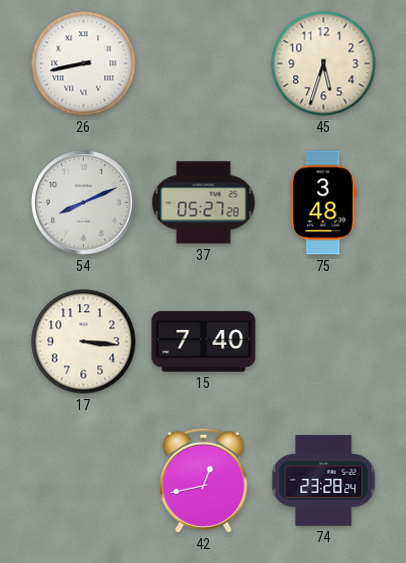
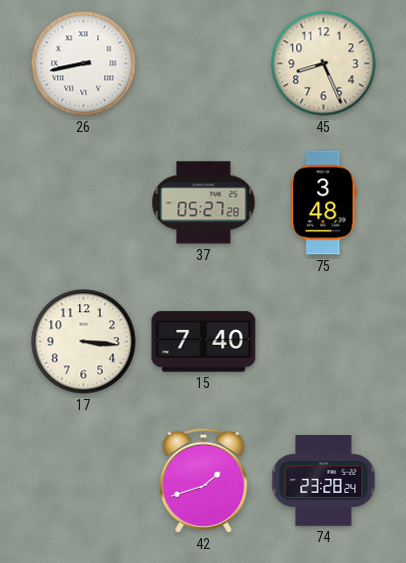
45: 5:33 -> 8:26
54: 8:11 -> none
42: 12:43 -> 1:42
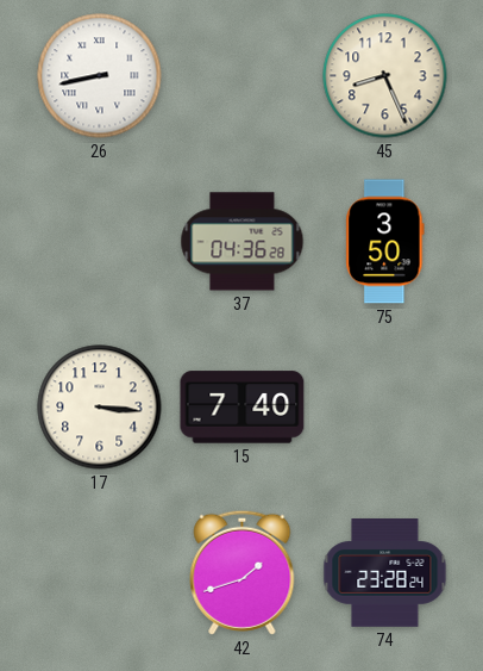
37: 05:27 -> 04:36
75: 3:48 -> 3:50
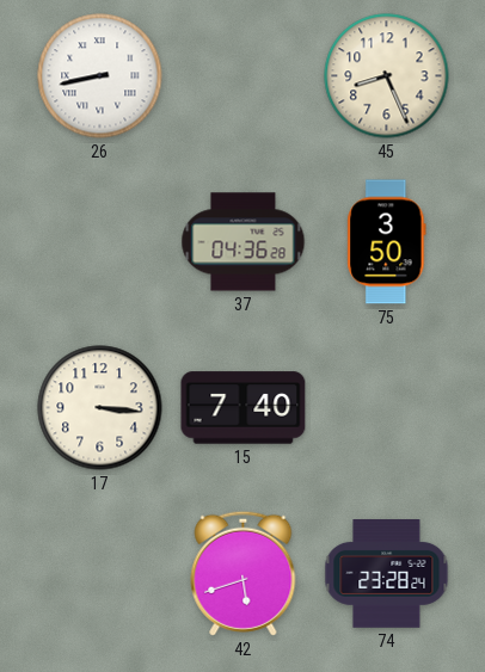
42: 1:42 -> 5:42
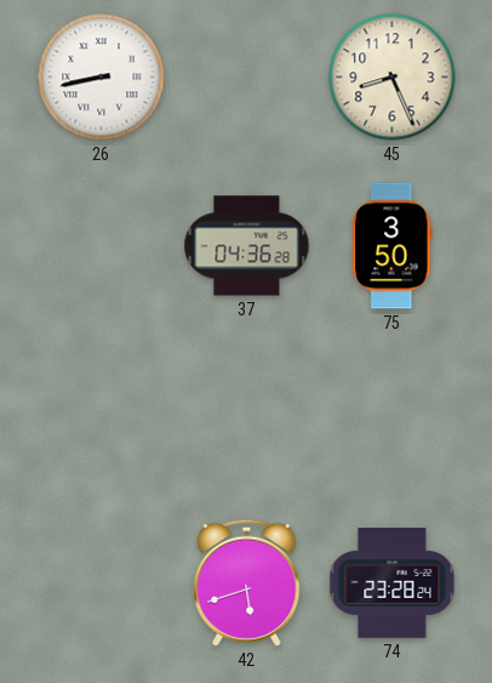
17: 3:16 -> none
15: 7:40 -> none
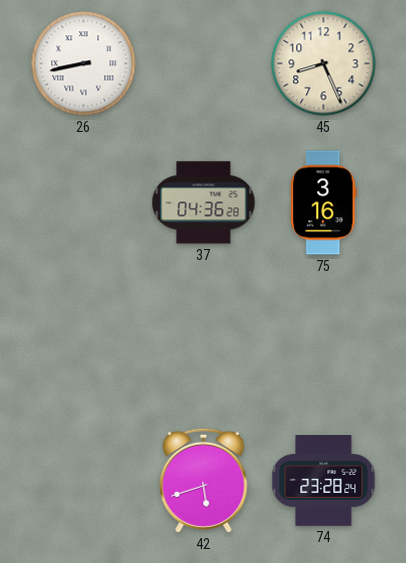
75: 3:50 -> 3:16
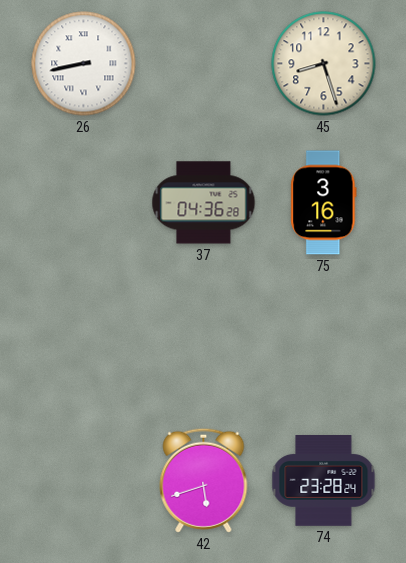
45: 8:26 -> 8:27
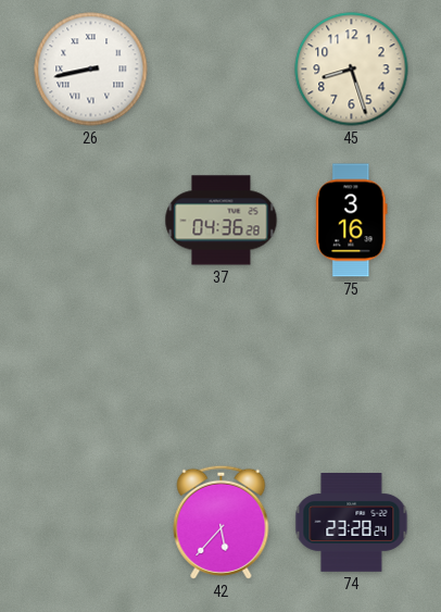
42: 5:42 -> 5:37
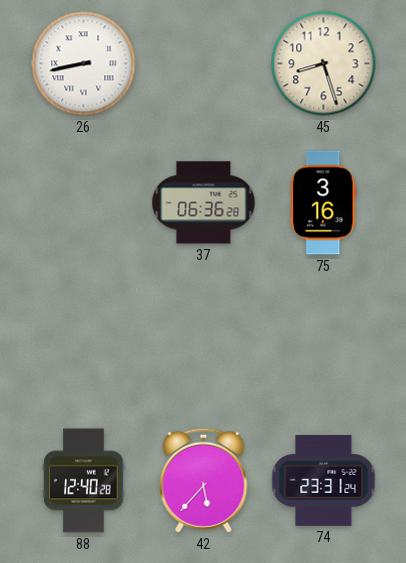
37: 04:36 -> 06:36
88: none -> 12:40
74: 23:28 -> 23:31
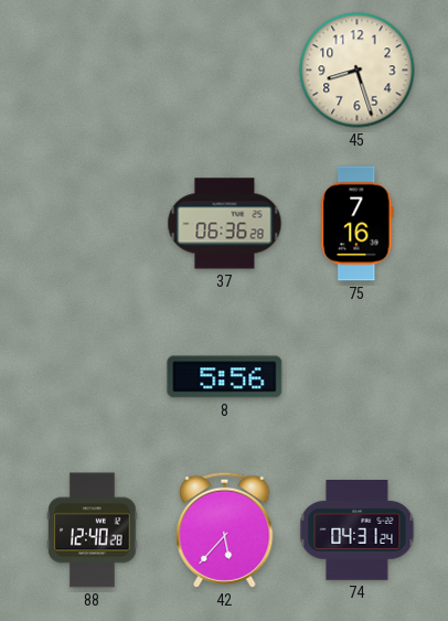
26: 8:43 -> none
75: 3:16 -> 7:16
8: none -> 5:56
74: 23:31 -> 04:31
